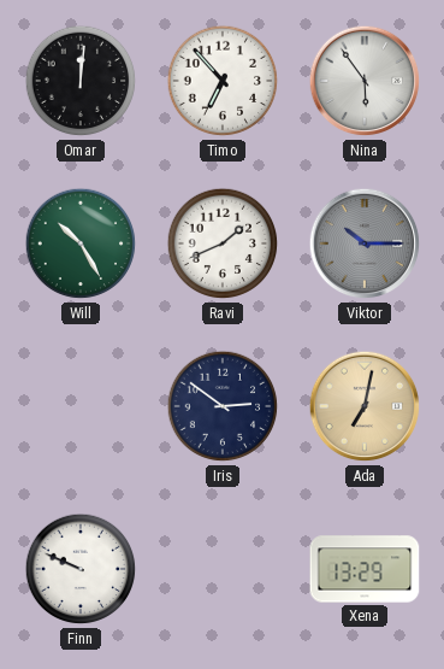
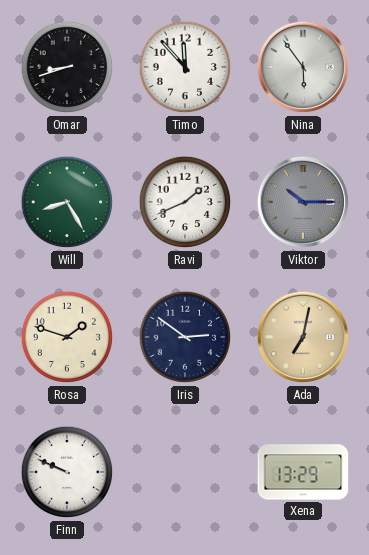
Omar: 12:01 -> 8:42
Timo: 6:53 -> 11:53
Will: 10:25 -> 8:25
Rosa: none -> 1:48
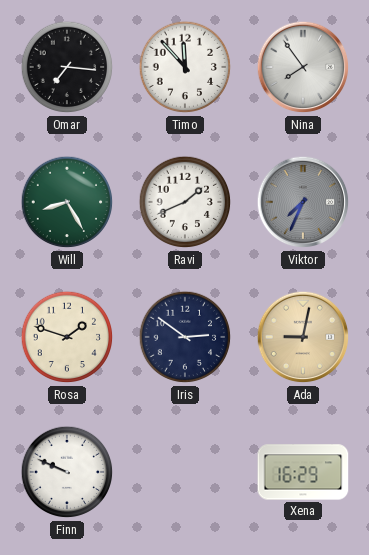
Omar: 8:42 -> 7:16
Nina: 5:54 -> 7:54
Viktor: 10:15 -> 7:34
Ada: 7:02 -> 9:02
Xena: 13:29 -> 16:29
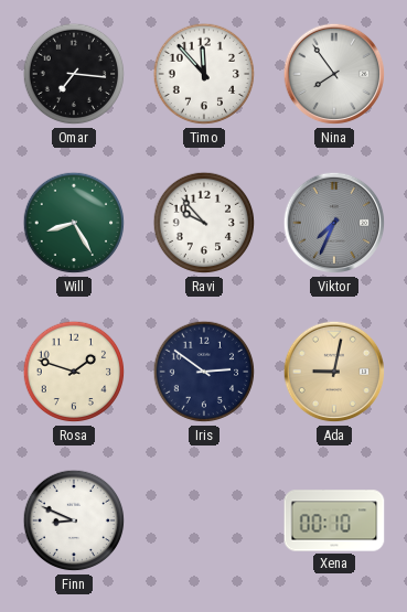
Ravi: 1:41 -> 9:53
Finn: 9:49 -> 8:49
Xena: 16:29 -> 00:10
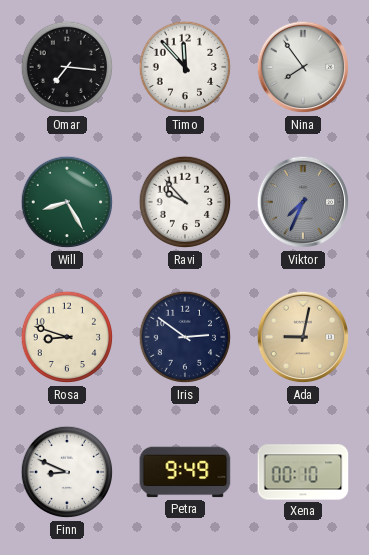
Rosa: 1:48 -> 8:48
Petra: none -> 9:49
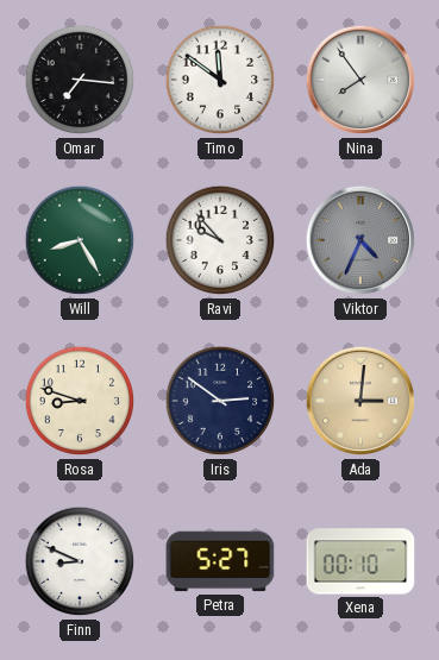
Timo: 11:53 -> 11:51
Viktor: 7:34 -> 4:34
Ada: 9:02 -> 3:01
Petra: 9:49 -> 5:27
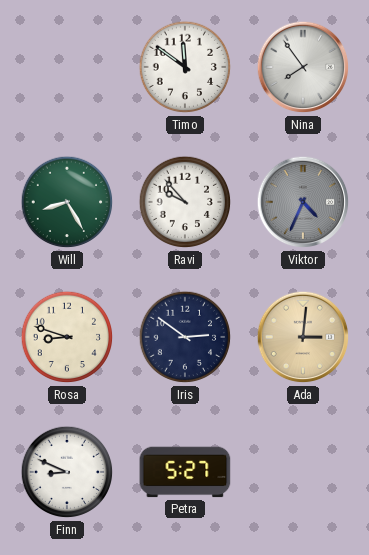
Omar: 7:16 -> none
Xena: 00:10 -> none
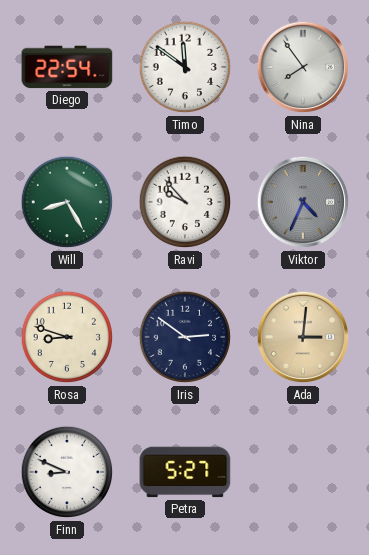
Diego: none -> 22:54
